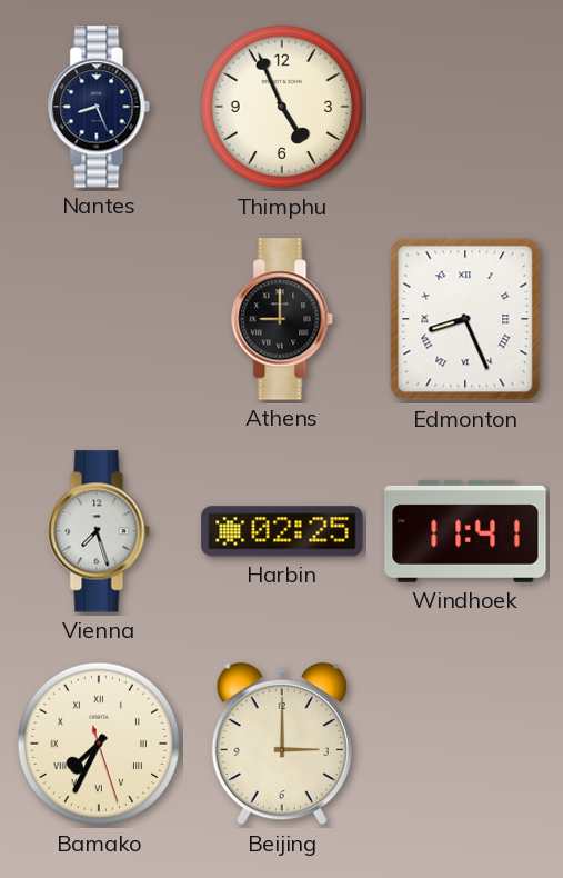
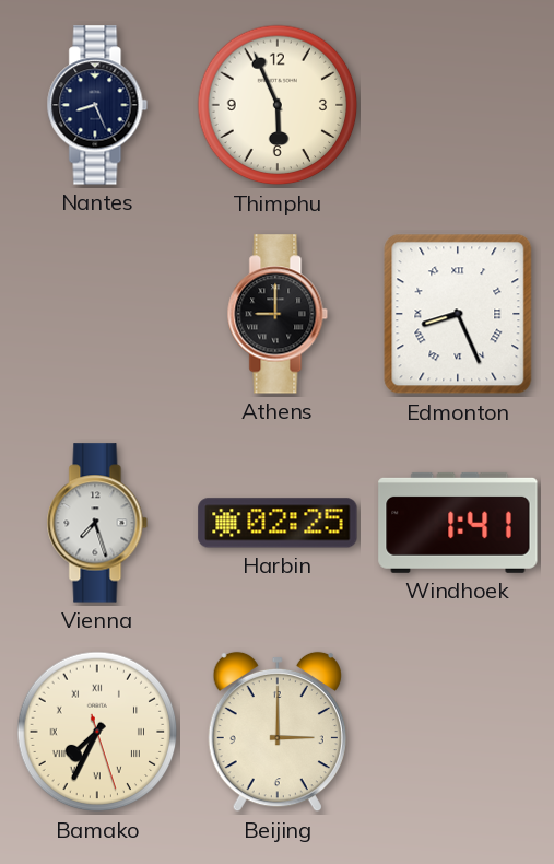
Thimphu: 4:56 -> 5:56
Windhoek: 11:41 -> 1:41
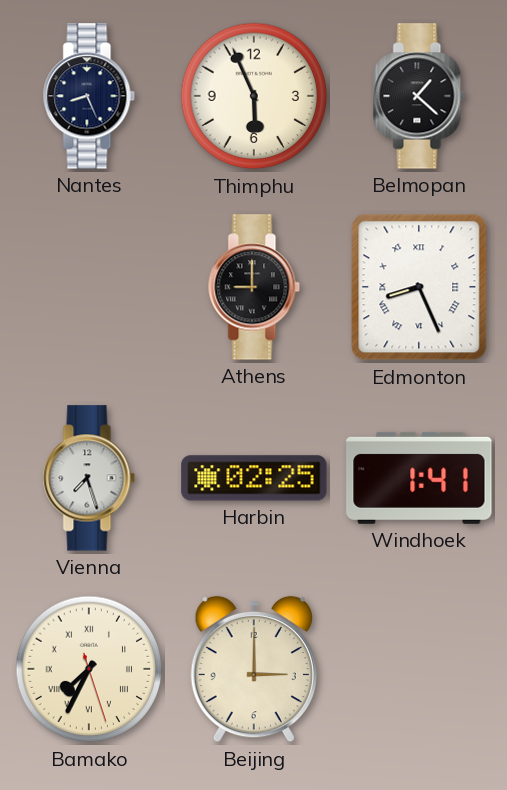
Belmopan: none -> 1:22
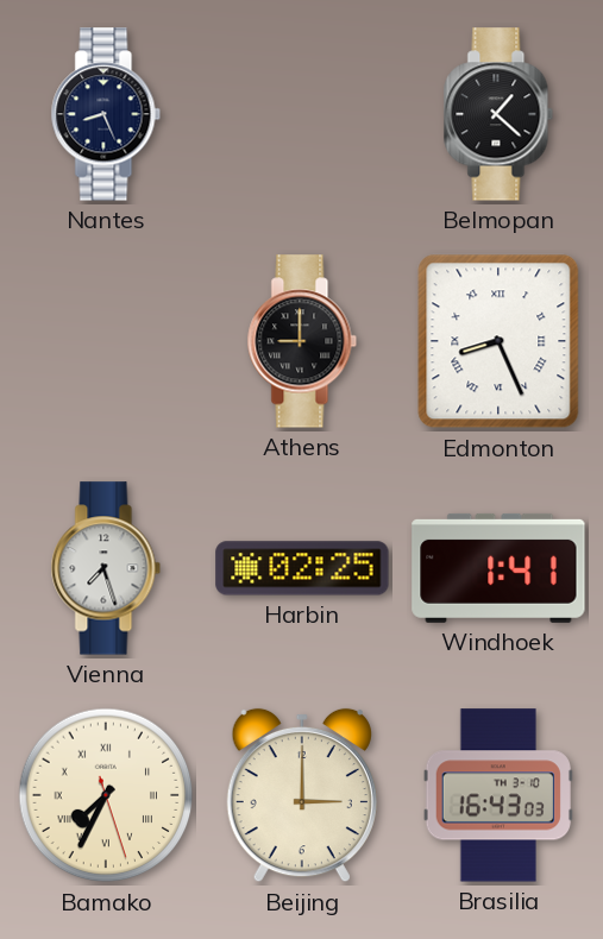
Thimphu: 5:56 -> none
Brasilia: none -> 16:43
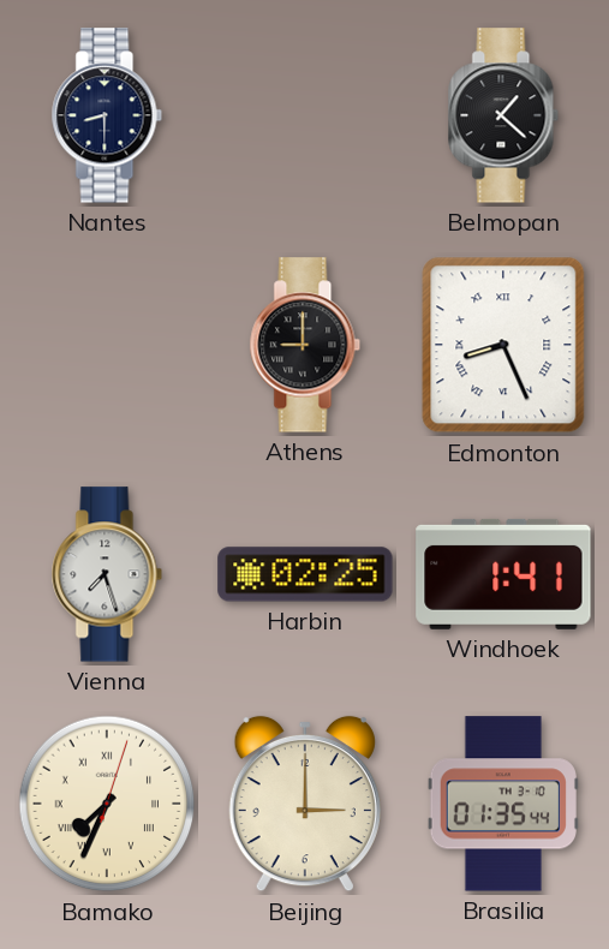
Nantes: 8:26 -> 8:30
Bamako: 7:34:27 -> 7:34:03
Brasilia: 16:43 -> 01:35
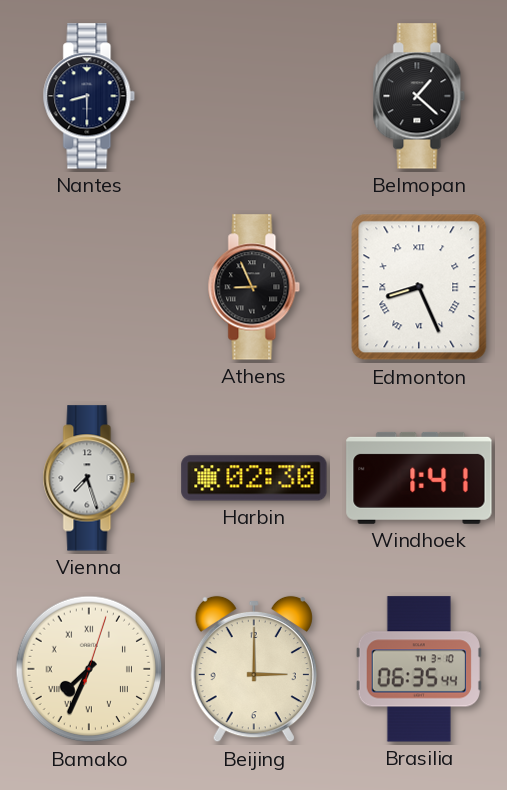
Athens: 9:00 -> 8:56
Harbin: 02:25 -> 02:30
Brasilia: 01:35 -> 06:35
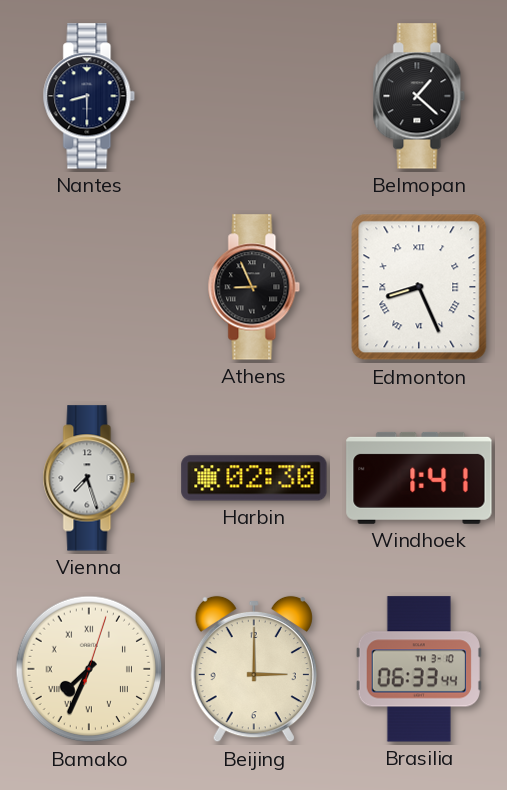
Brasilia: 06:35 -> 06:33
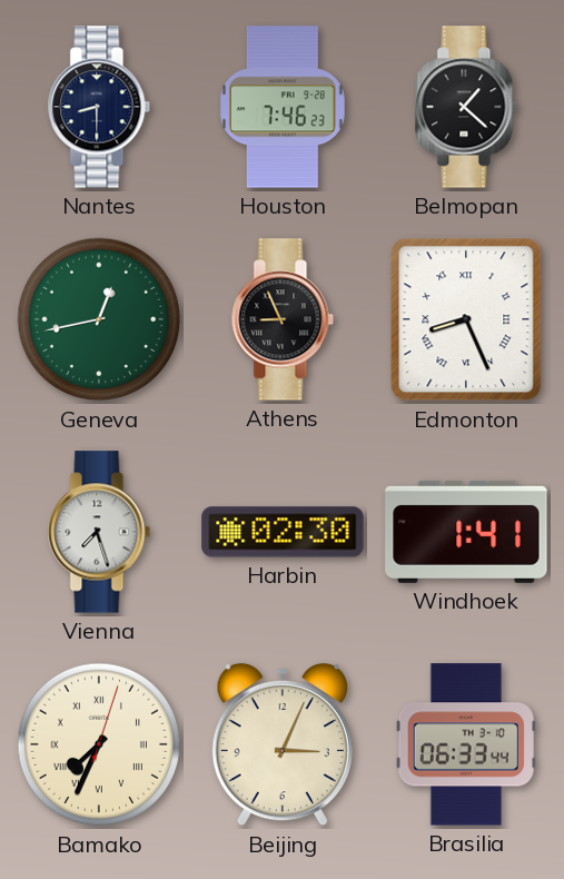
Houston: none -> 7:46
Geneva: none -> 12:43
Beijing: 3:00 -> 3:04
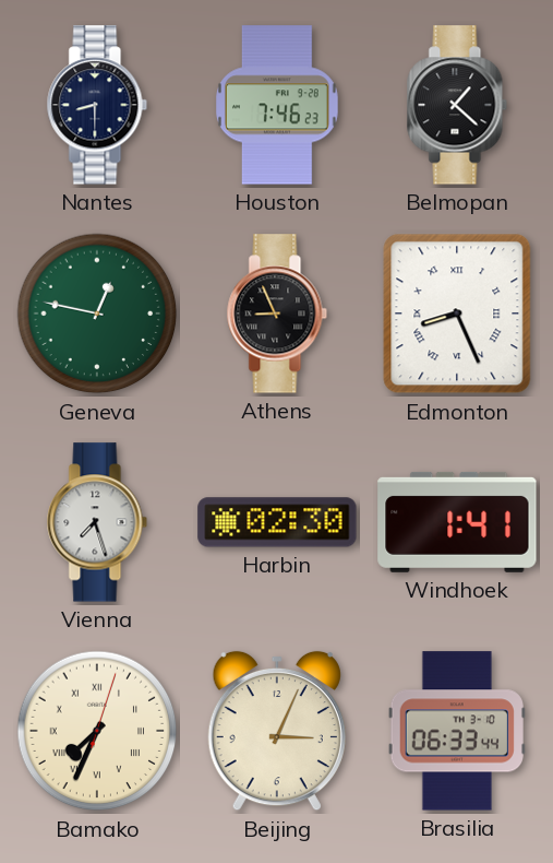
Geneva: 12:43 -> 12:47
